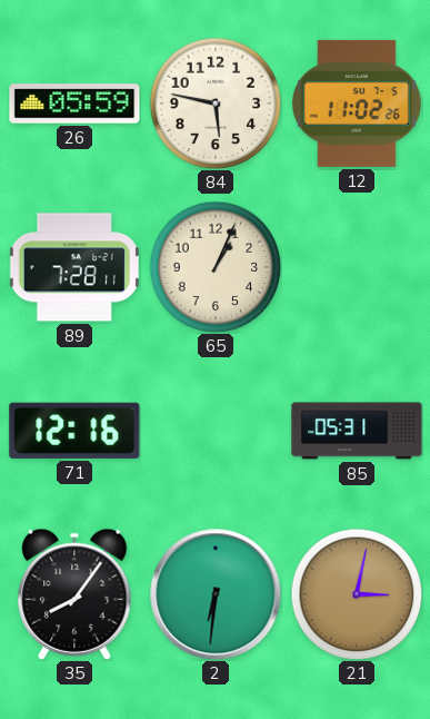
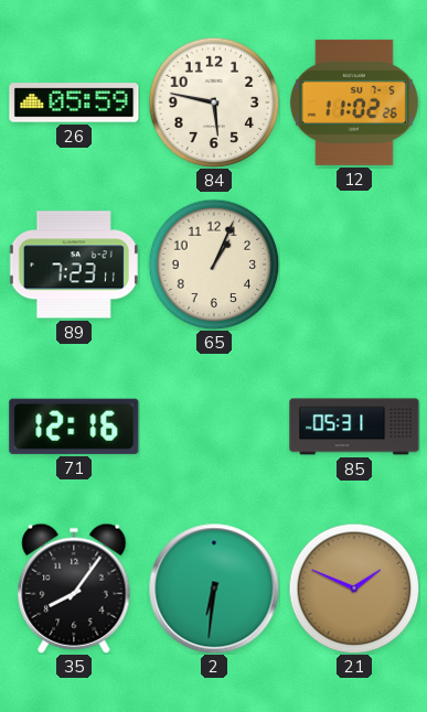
89: 7:28 -> 7:23
21: 3:02 -> 1:49
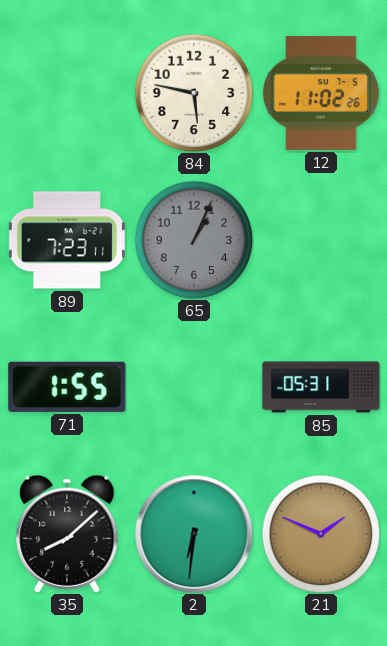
26: 05:59 -> none
65 dial: cream -> grey
71: 12:16 -> 1:55
35: 8:06 -> 8:08
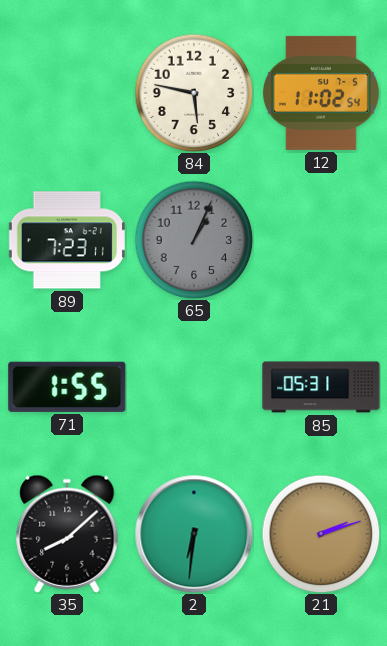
12: 11:02:26 -> 11:02:54
21: 1:49 -> 2:12
